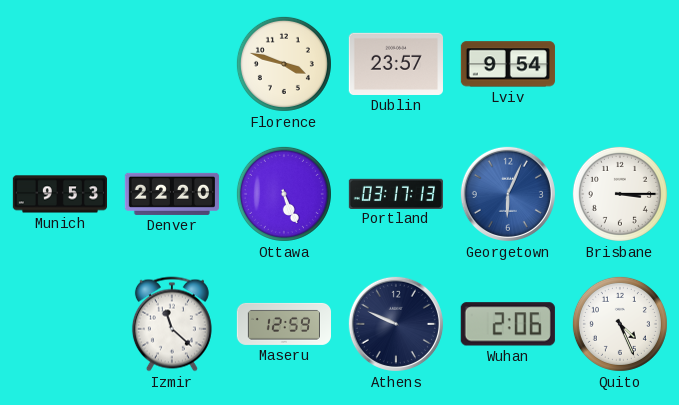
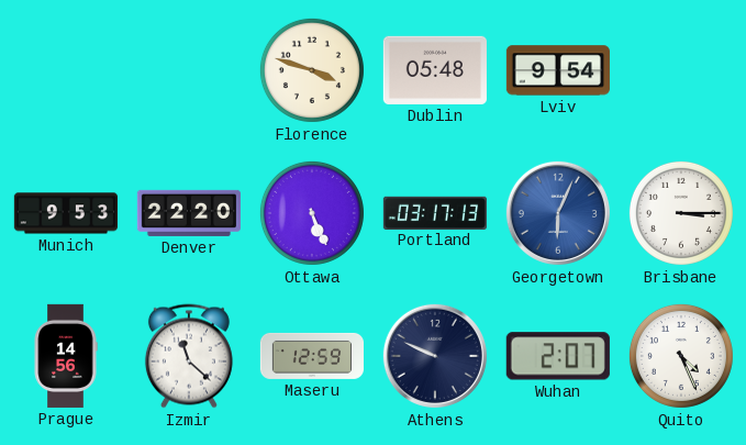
Dublin: 23:57 -> 05:48
Prague: none -> 14:56
Wuhan: 2:06 -> 2:07
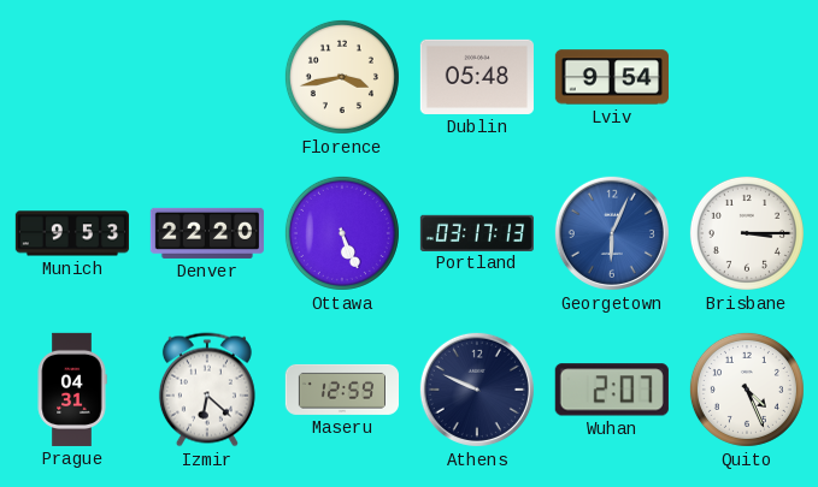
Florence: 3:48 -> 3:43
Prague: 14:56 -> 04:31
Izmir: 11:22 -> 6:22
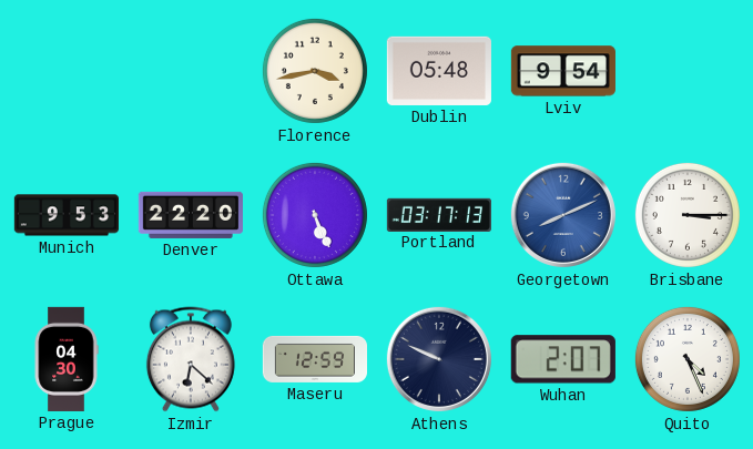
Georgetown: 6:04 -> 8:11
Prague: 04:31 -> 04:30
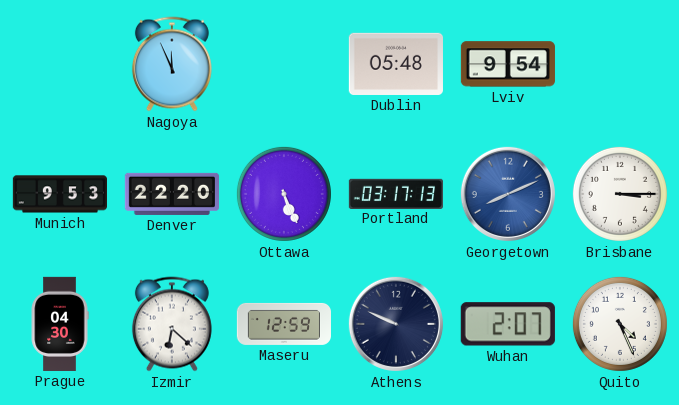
Nagoya: none -> 11:56
Florence: 3:43 -> none
